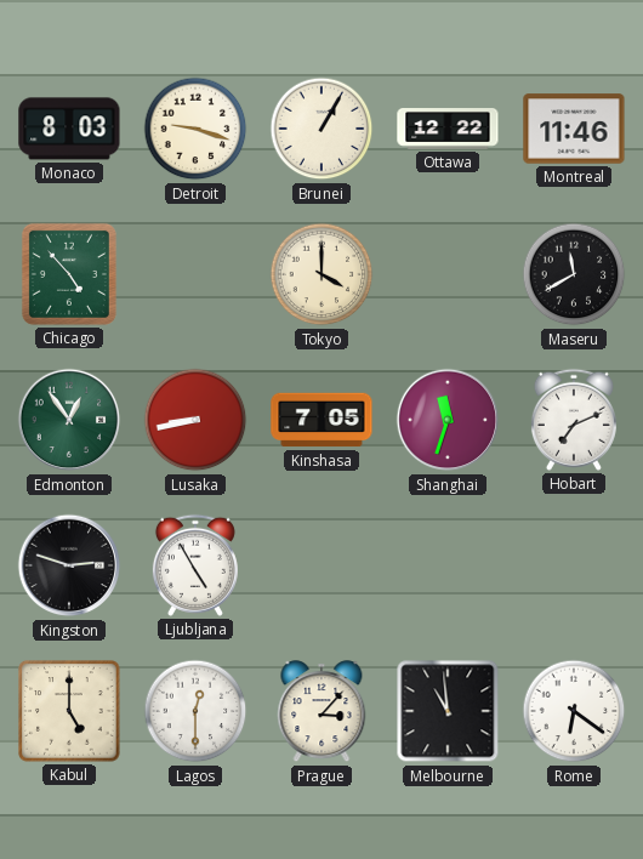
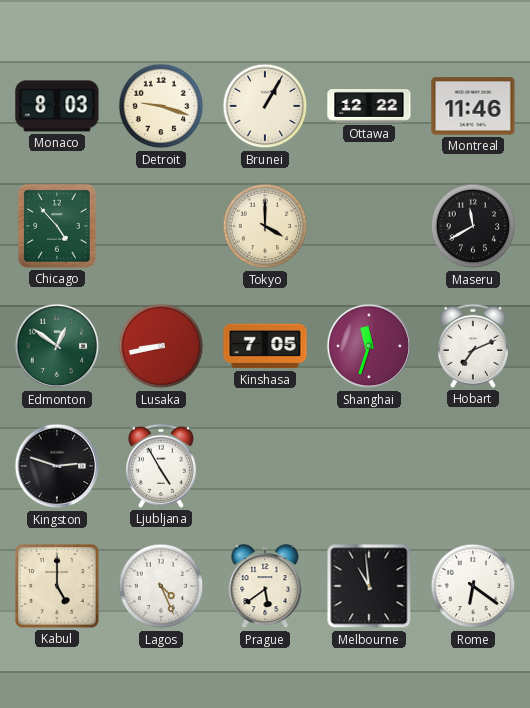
Edmonton: 12:54 -> 12:51
Lagos: 12:30 -> 4:26
Prague: 3:07 -> 5:39
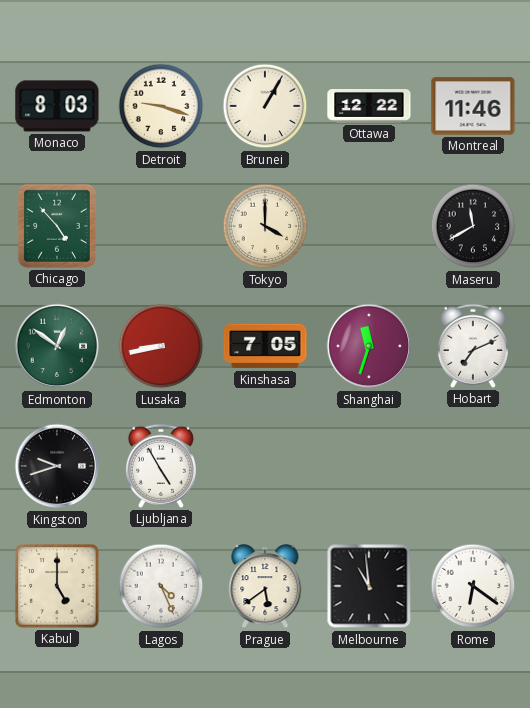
Kingston: 2:48 -> 9:42
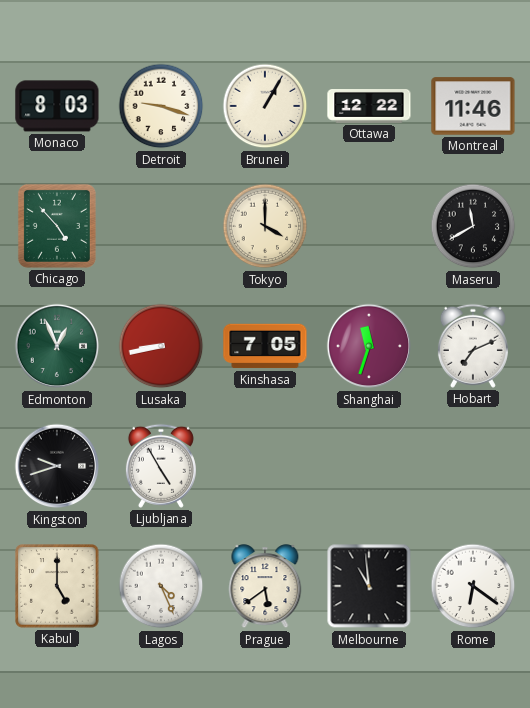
Edmonton: 12:51 -> 12:56
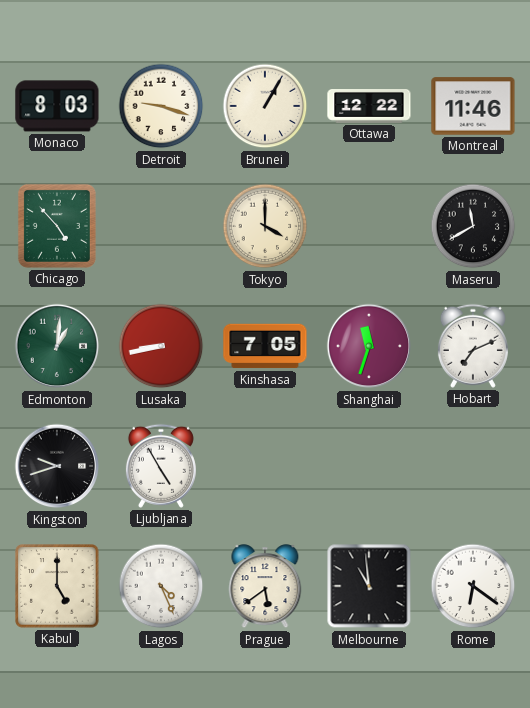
Edmonton: 12:56 -> 1:01
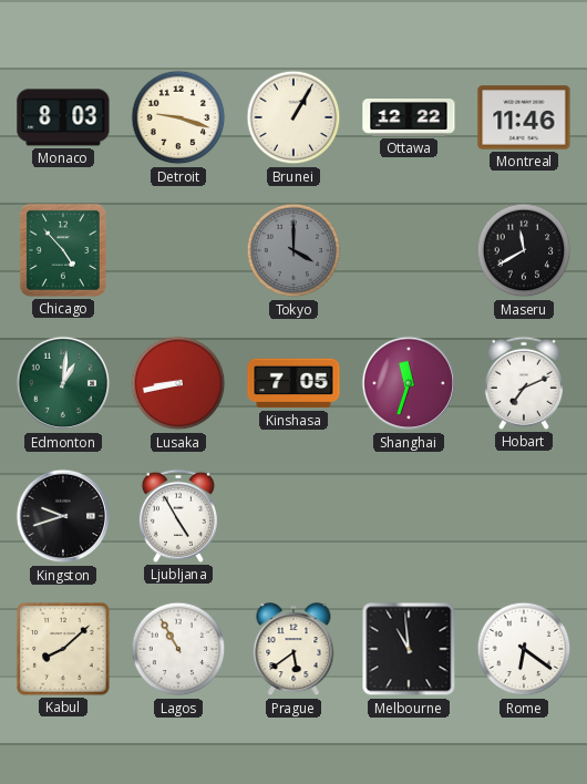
Tokyo dial: cream -> grey
Kabul: 5:00 -> 8:08
Lagos: 4:26 -> 10:55
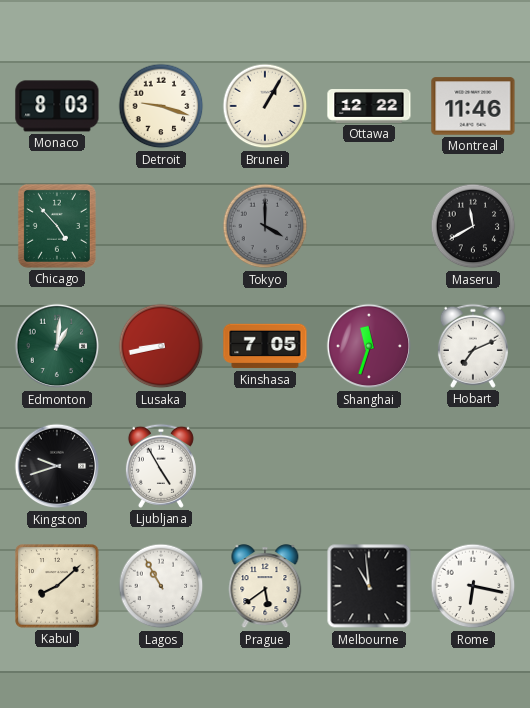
Rome: 6:21 -> 6:17
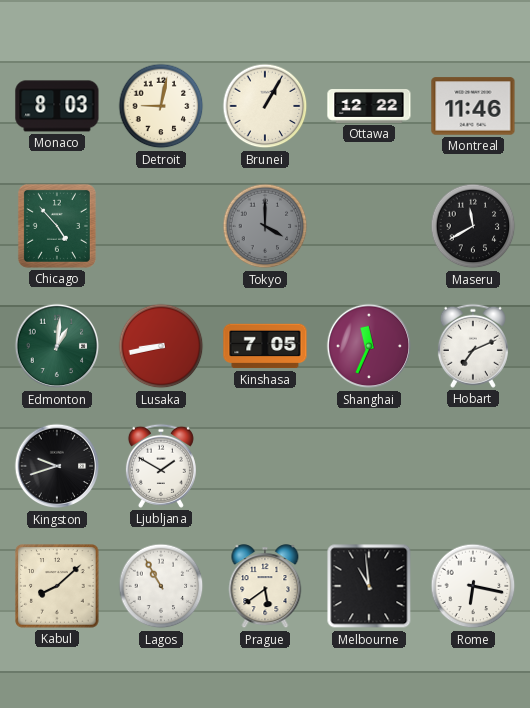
Detroit: 9:18 -> 9:02
Shanghai: 11:33 -> 11:34
Ljubljana: 4:55 -> 1:50
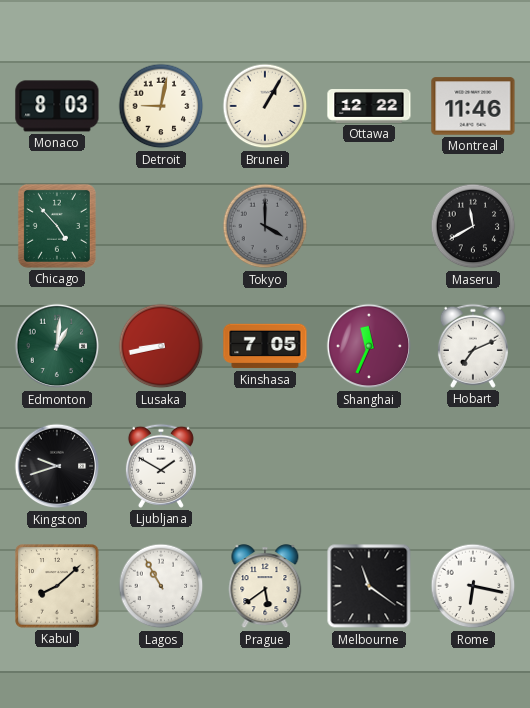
Melbourne: 10:59 -> 11:21
